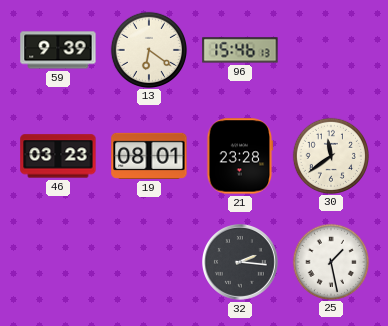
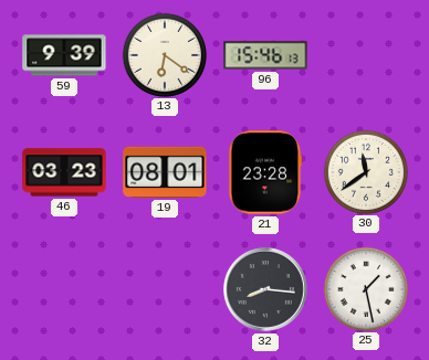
32: 2:16 -> 8:16
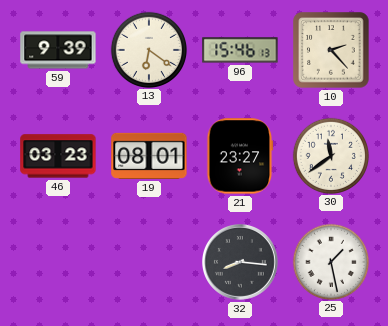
10: none -> 2:23
21: 23:28 -> 23:27
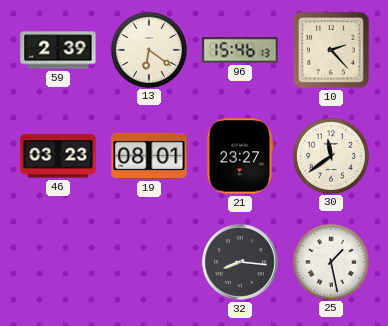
59: 9:39 -> 2:39
